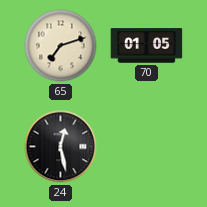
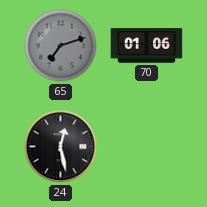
65 dial: cream -> grey
70: 01:05 -> 01:06
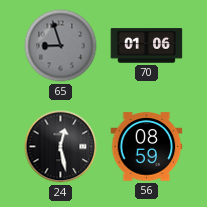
65: 7:12 -> 8:57
56: none -> 08:59
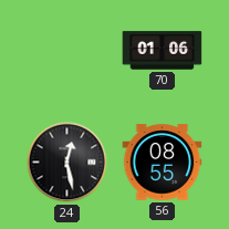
65: 8:57 -> none
56: 08:59 -> 08:55
